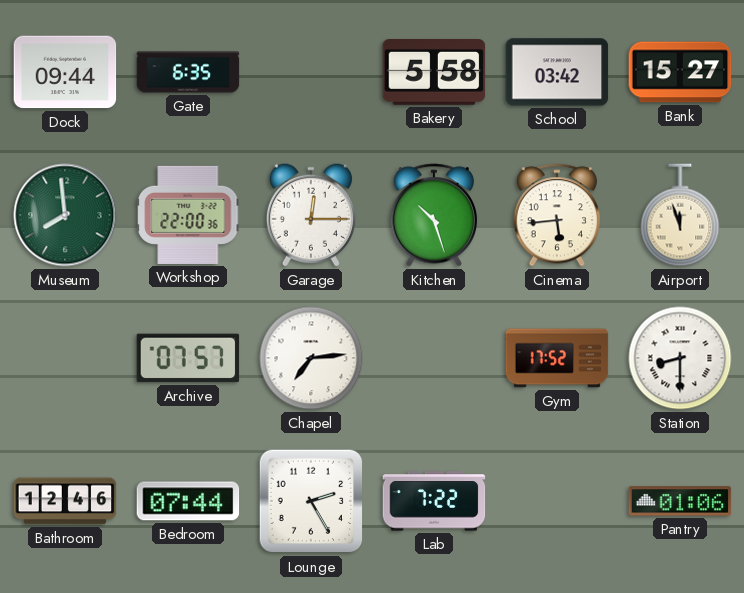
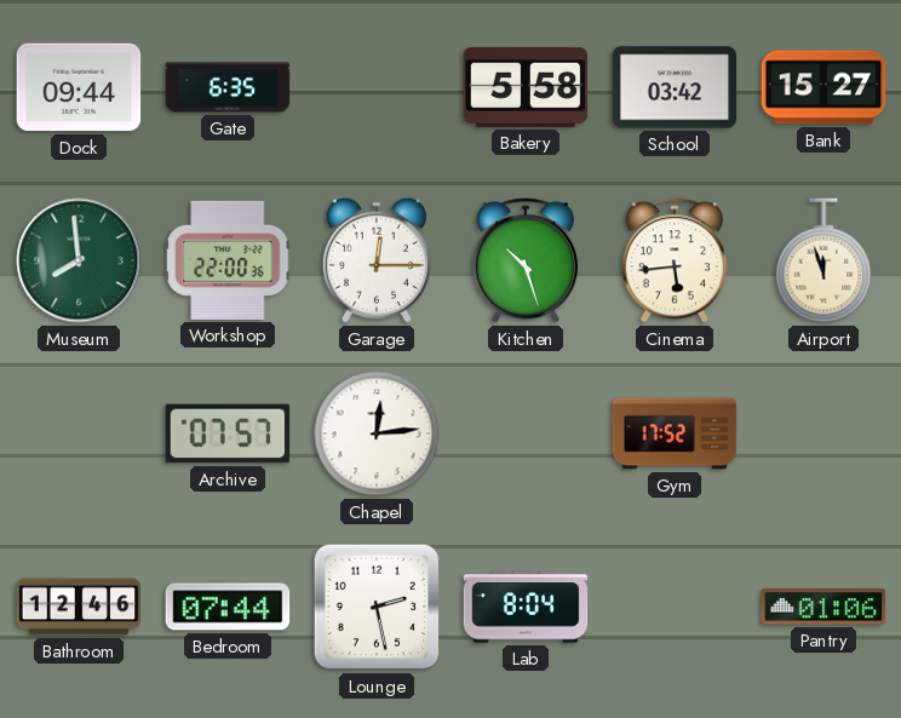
Chapel: 7:14 -> 12:14
Station: 8:30 -> none
Lounge: 2:25 -> 2:28
Lab: 7:22 -> 8:04
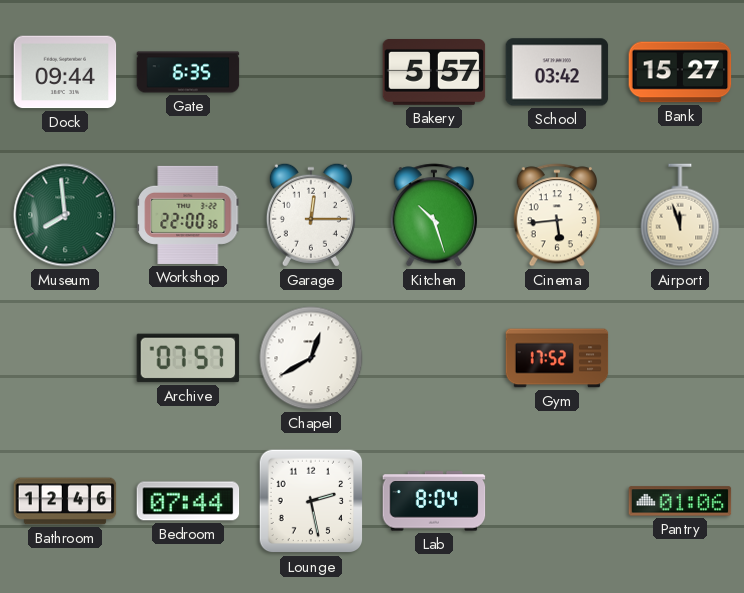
Bakery: 5:58 -> 5:57
Chapel: 12:14 -> 12:40
